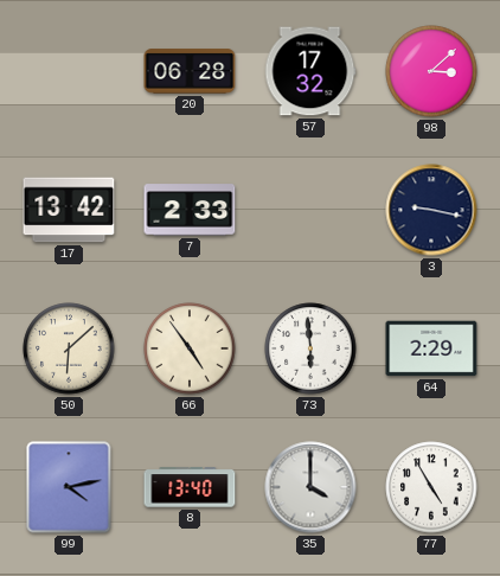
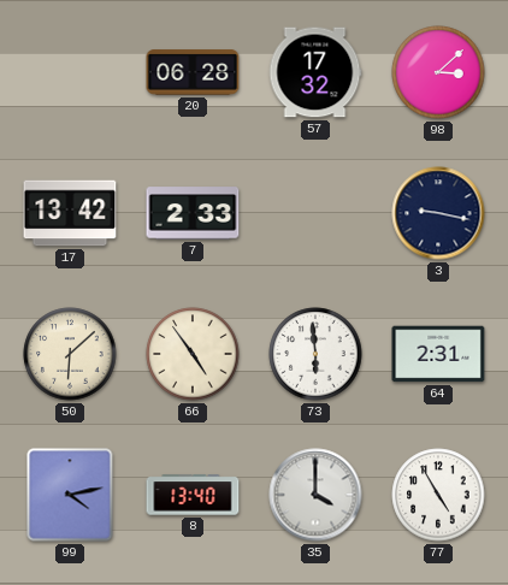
64: 2:29 -> 2:31
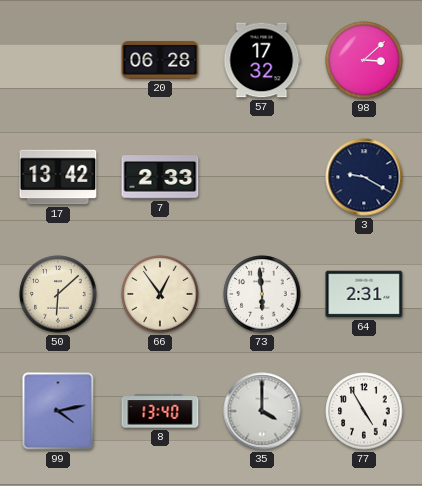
3: 9:17 -> 9:20
66: 4:54 -> 12:54
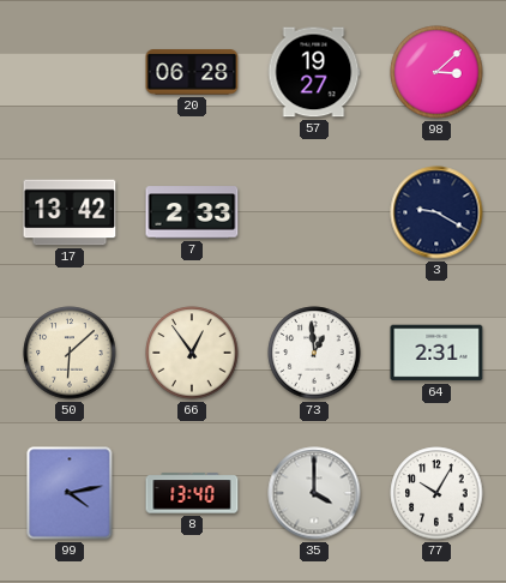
57: 17:32 -> 19:27
73: 5:59 -> 12:59
77: 4:55 -> 10:05
